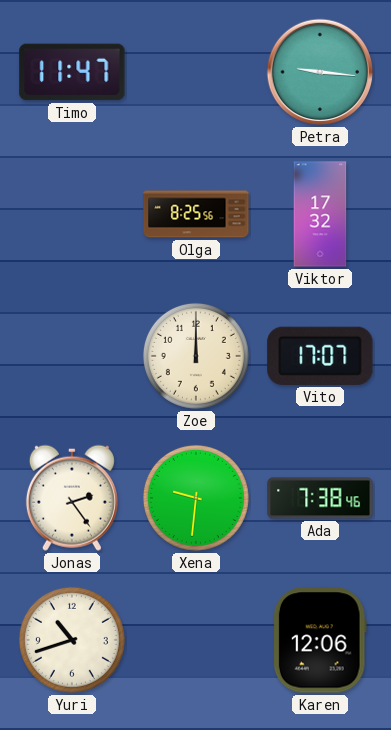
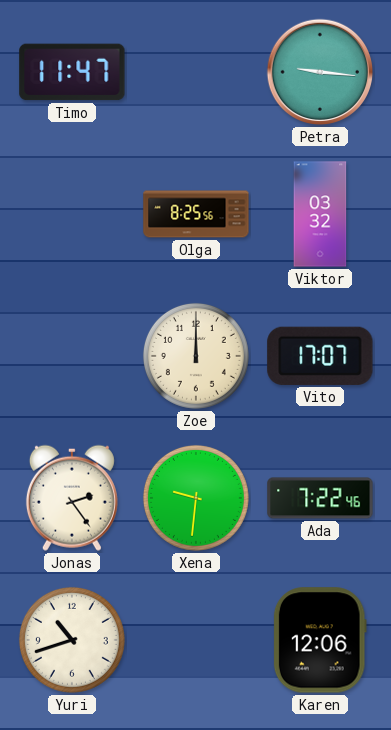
Viktor: 17:32 -> 03:32
Ada: 7:38 -> 7:22
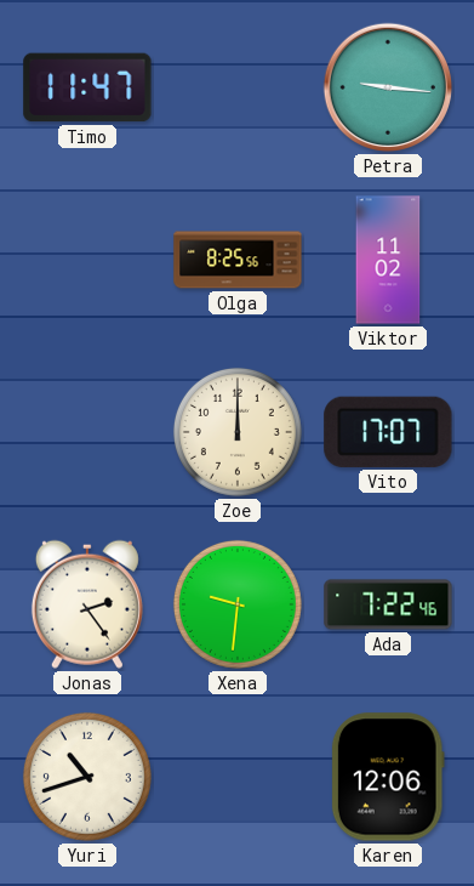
Viktor: 03:32 -> 11:02
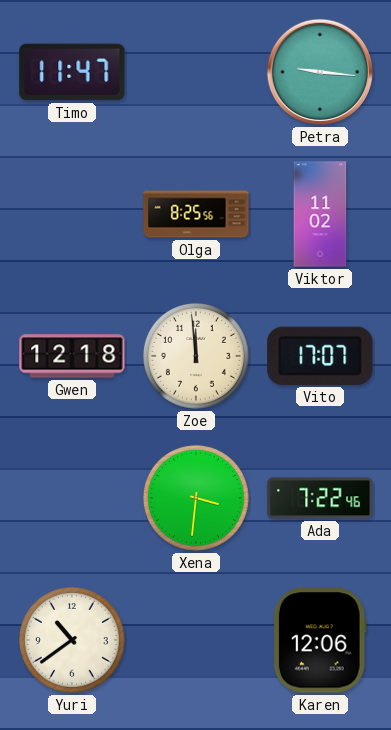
Gwen: none -> 12:18
Zoe: 12:00 -> 11:59
Jonas: 2:24 -> none
Xena: 9:31 -> 3:31
Yuri: 10:42 -> 10:39
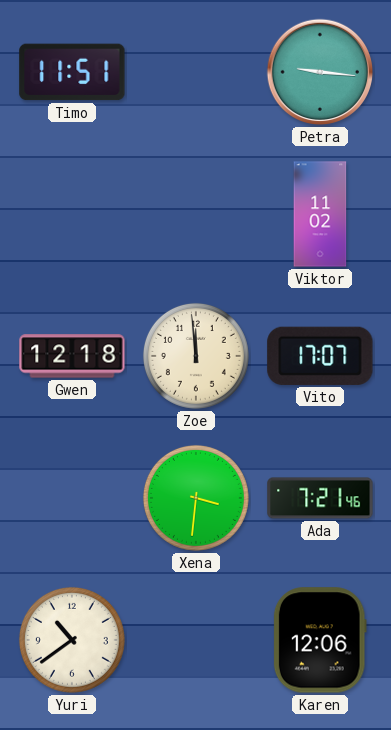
Timo: 11:47 -> 11:51
Olga: 8:25 -> none
Ada: 7:22 -> 7:21
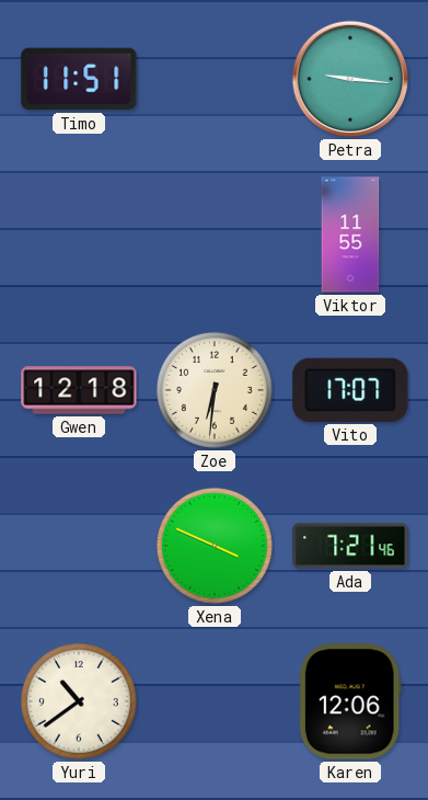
Viktor: 11:02 -> 11:55
Zoe: 11:59 -> 6:31
Xena: 3:31 -> 3:49
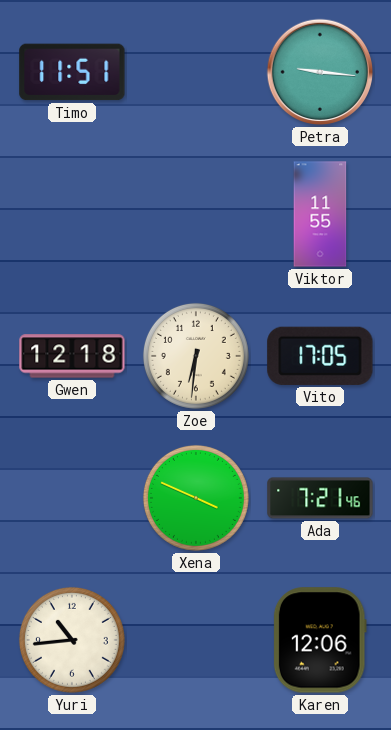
Vito: 17:07 -> 17:05
Yuri: 10:39 -> 10:44
